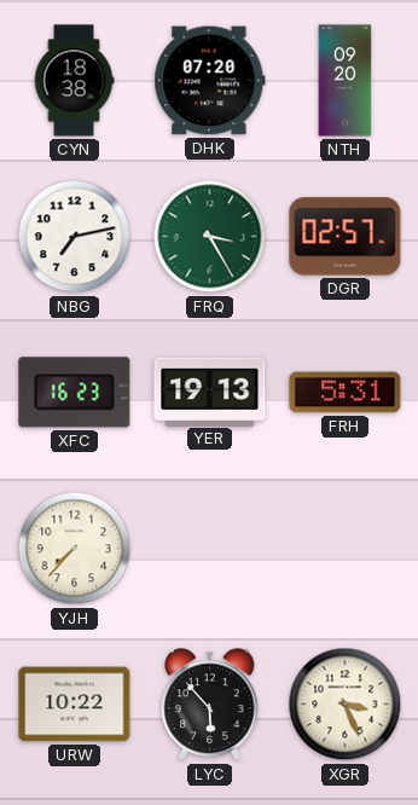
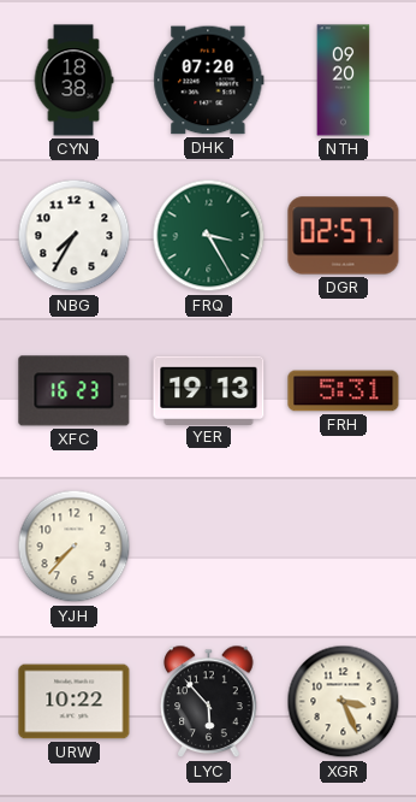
NBG: 7:13 -> 7:35
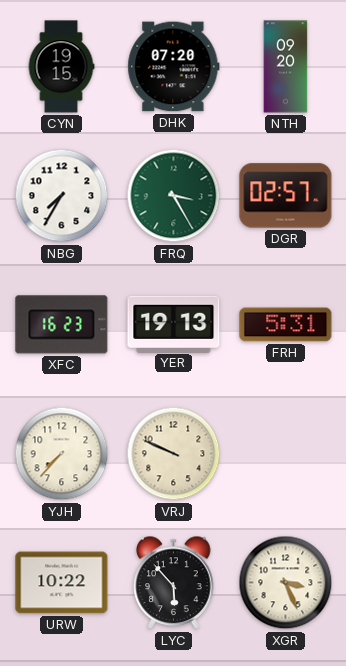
CYN: 18:38 -> 19:15
VRJ: none -> 9:49
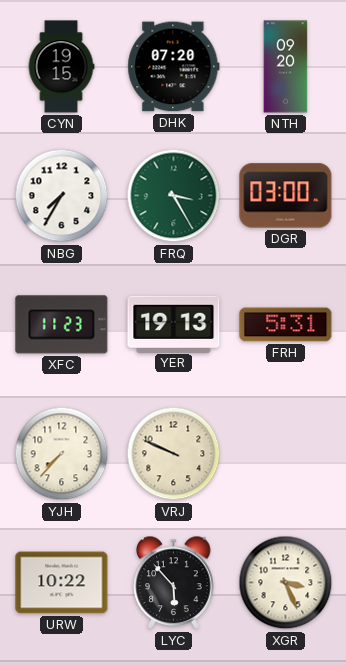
DGR: 02:57 -> 03:00
XFC: 16:23 -> 11:23
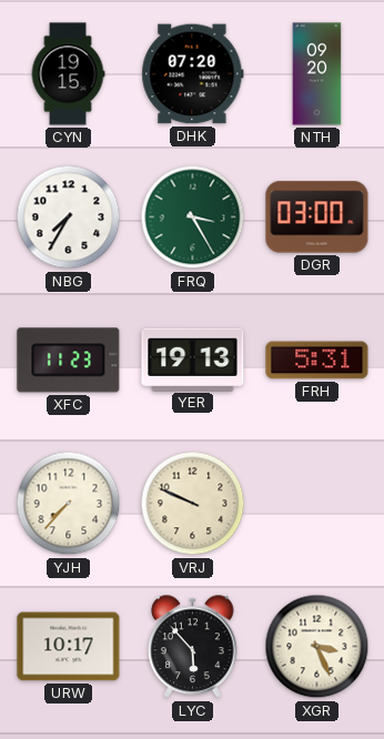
URW: 10:22 -> 10:17
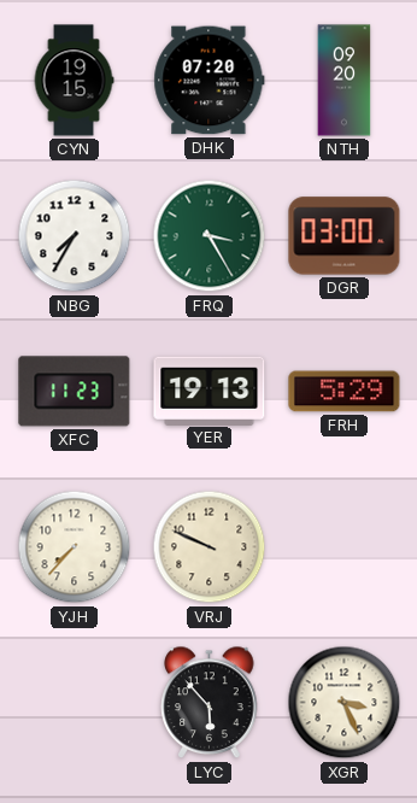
FRH: 5:31 -> 5:29
URW: 10:17 -> none
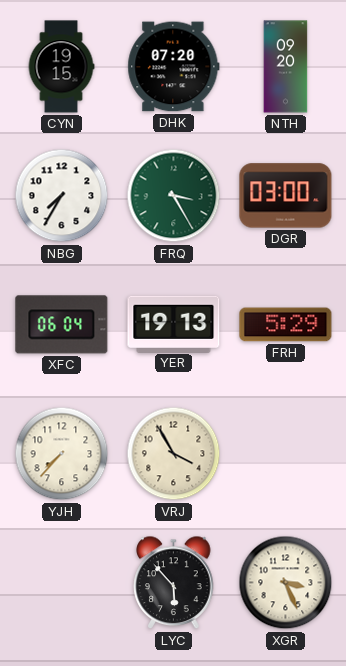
XFC: 11:23 -> 06:04
VRJ: 9:49 -> 3:55
